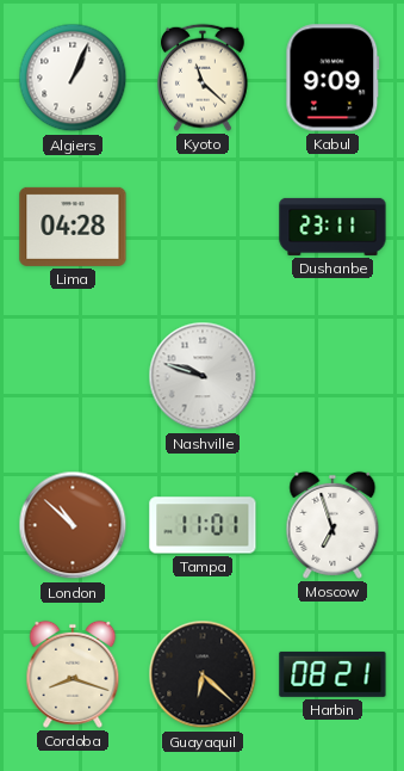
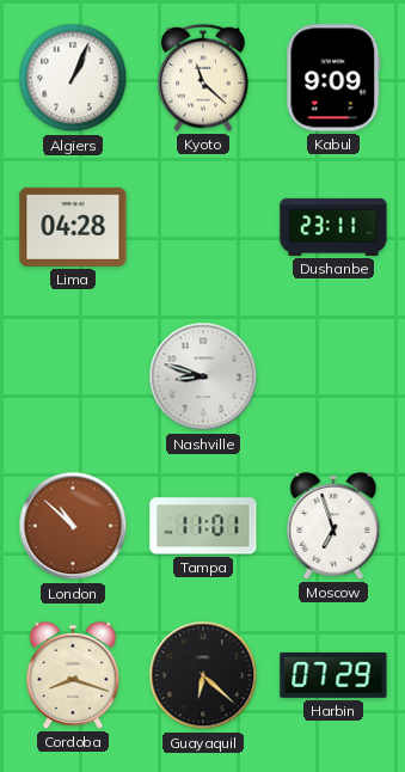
Nashville: 9:48 -> 8:48
Harbin: 08:21 -> 07:29
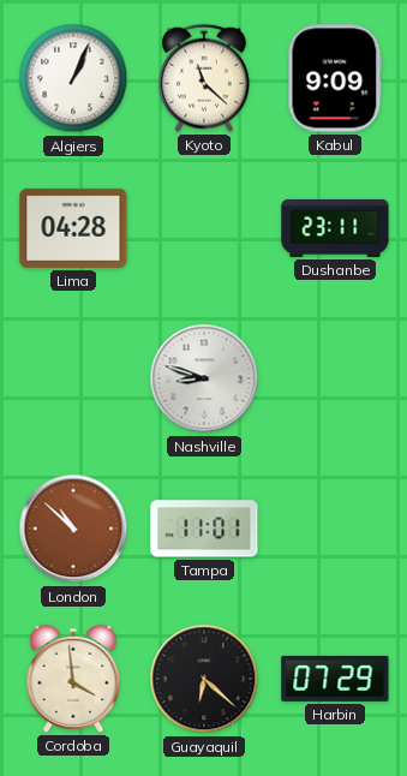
Moscow: 6:57 -> none
Cordoba: 8:18 -> 3:59
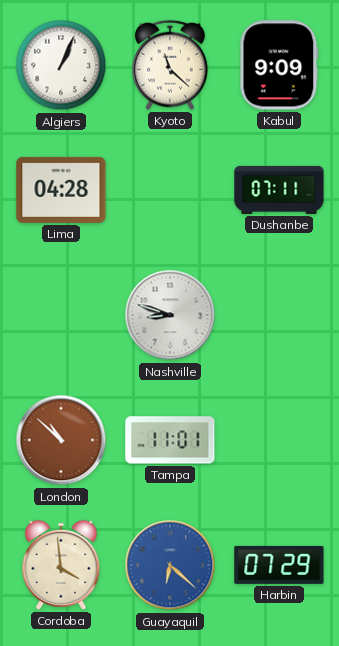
Dushanbe: 23:11 -> 07:11
Guayaquil dial: black -> blue
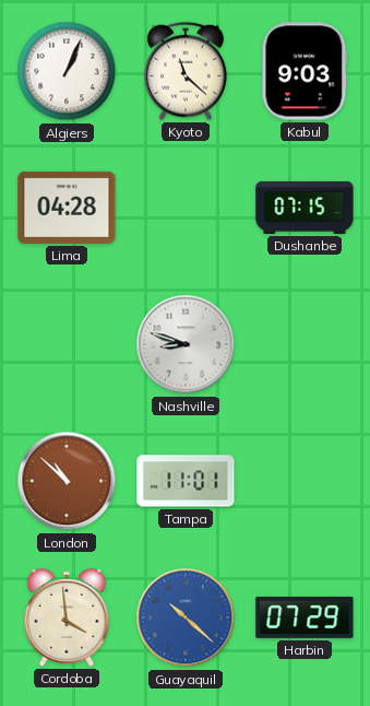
Kabul: 9:09 -> 9:03
Dushanbe: 07:11 -> 07:15
Guayaquil: 6:22 -> 10:22
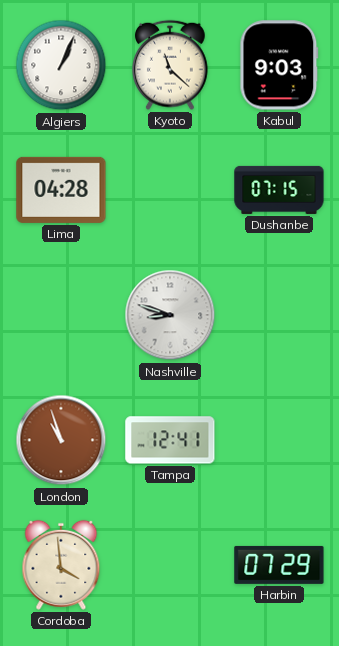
London: 10:52 -> 10:57
Tampa: 11:01 -> 12:41
Guayaquil: 10:22 -> none
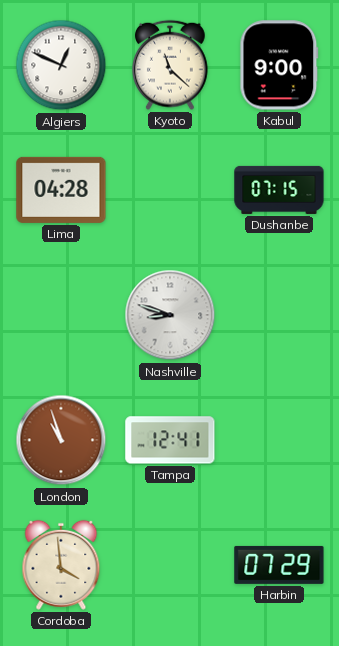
Algiers: 1:04 -> 12:49
Kabul: 9:03 -> 9:00
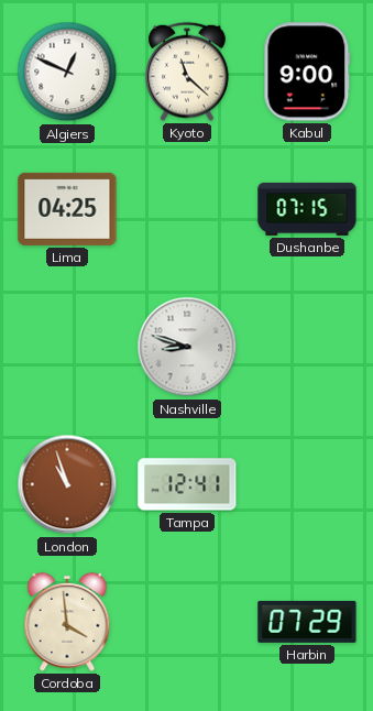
Lima: 04:28 -> 04:25
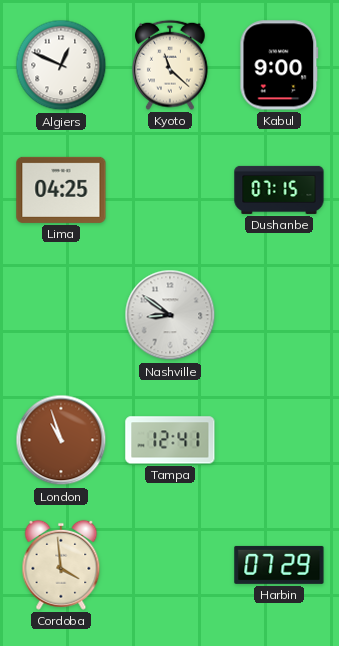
Nashville: 8:48 -> 8:51
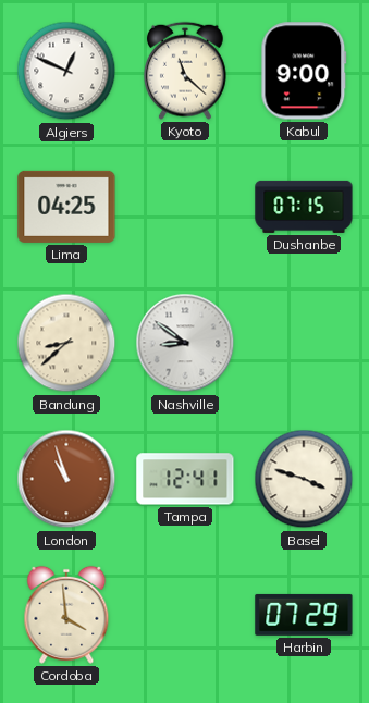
Bandung: none -> 8:38
Basel: none -> 3:48
